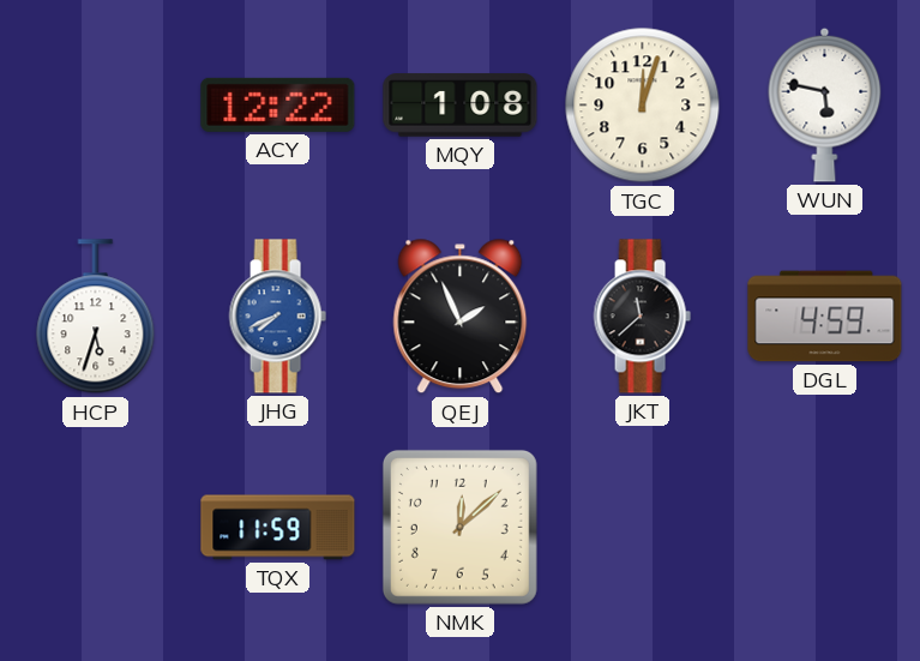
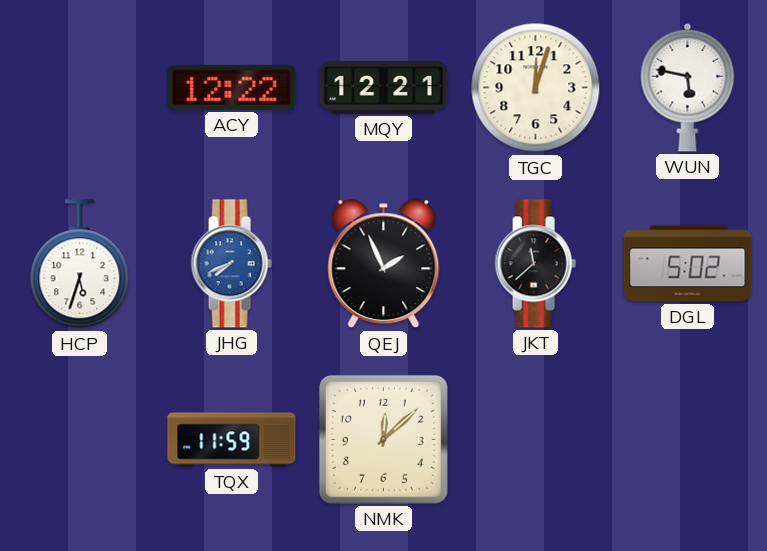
MQY: 1:08 -> 12:21
DGL: 4:59 -> 5:02
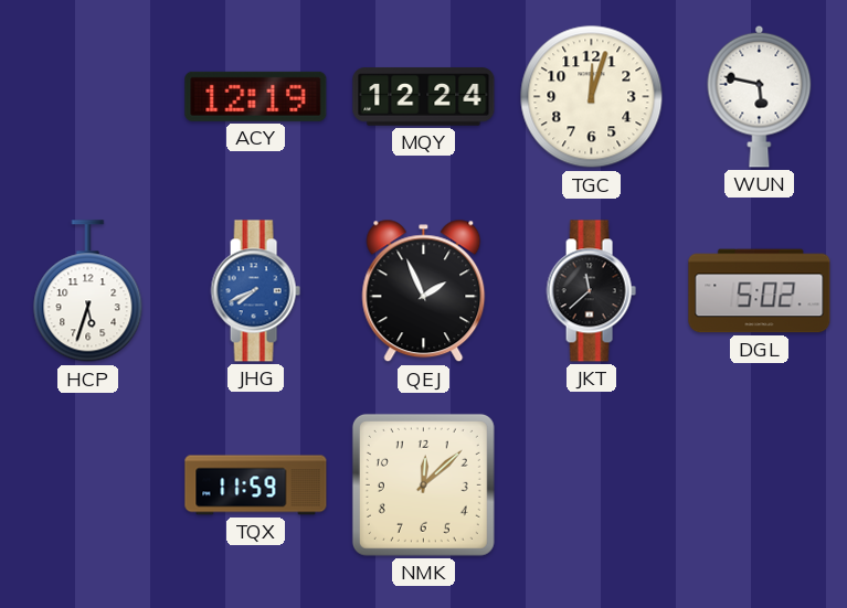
ACY: 12:22 -> 12:19
MQY: 12:21 -> 12:24
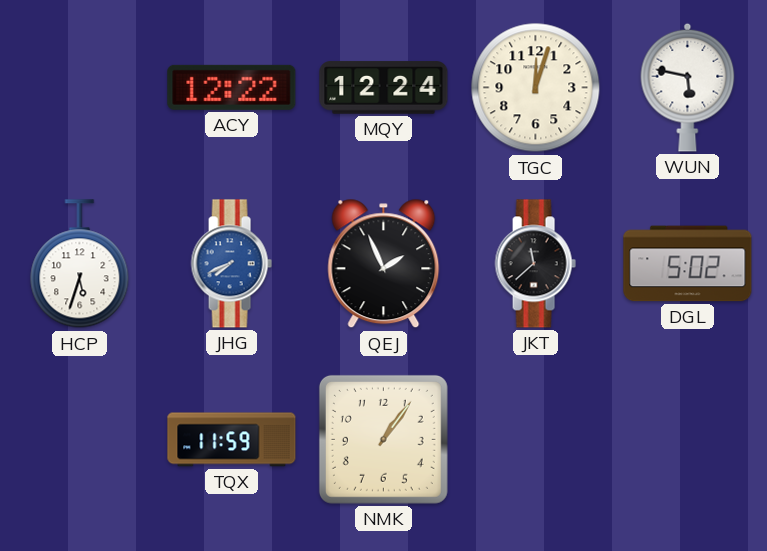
ACY: 12:19 -> 12:22
NMK: 12:08 -> 1:06
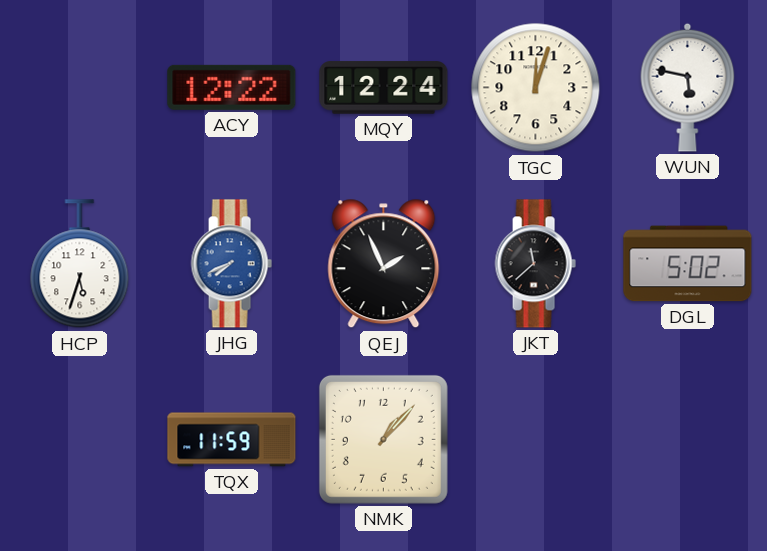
NMK: 1:06 -> 1:07
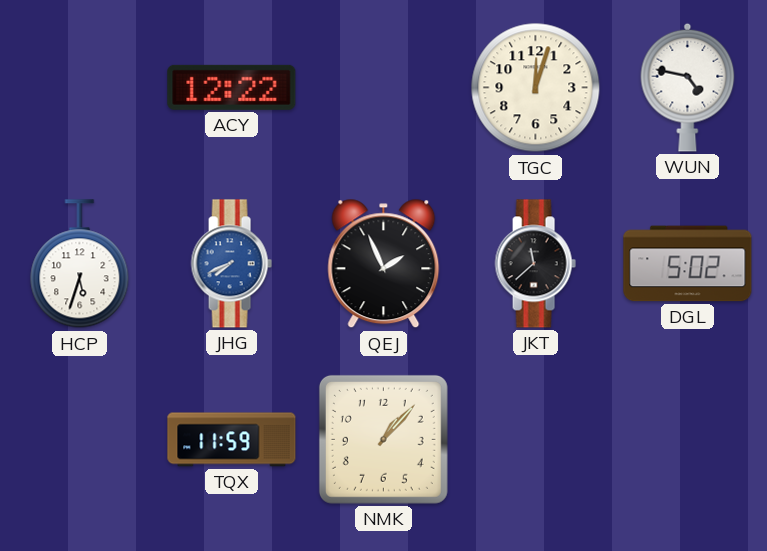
MQY: 12:24 -> none
WUN: 5:47 -> 4:47
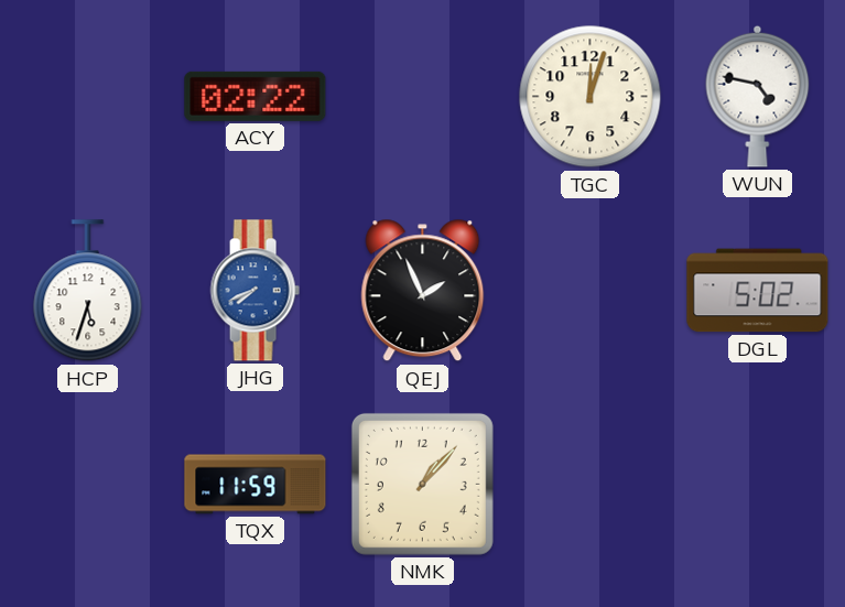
ACY: 12:22 -> 02:22
JKT: 11:38 -> none
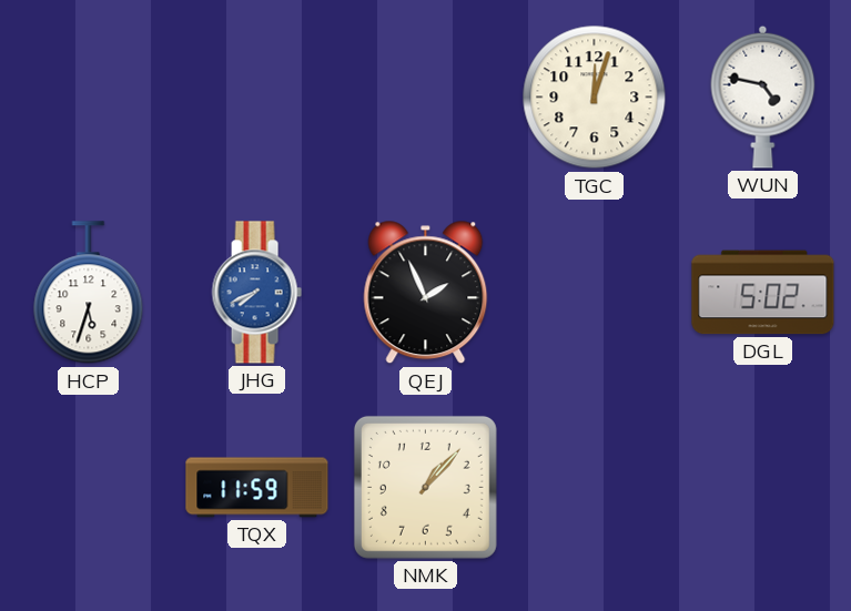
ACY: 02:22 -> none
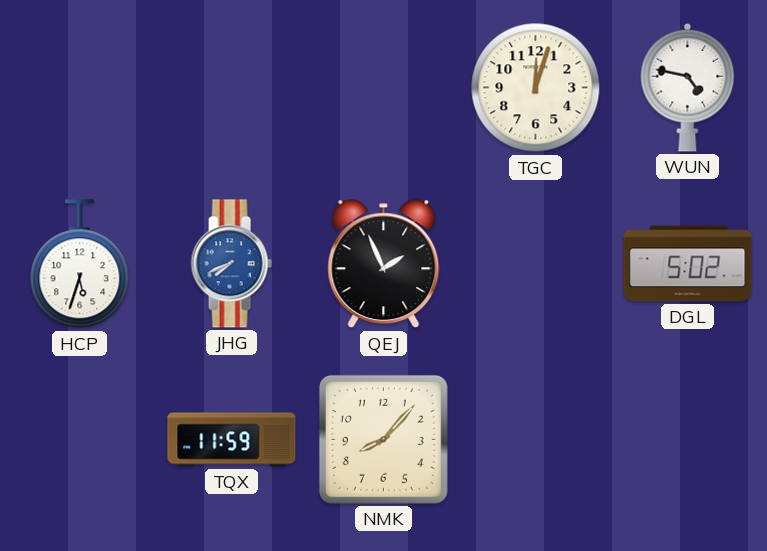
NMK: 1:07 -> 8:07
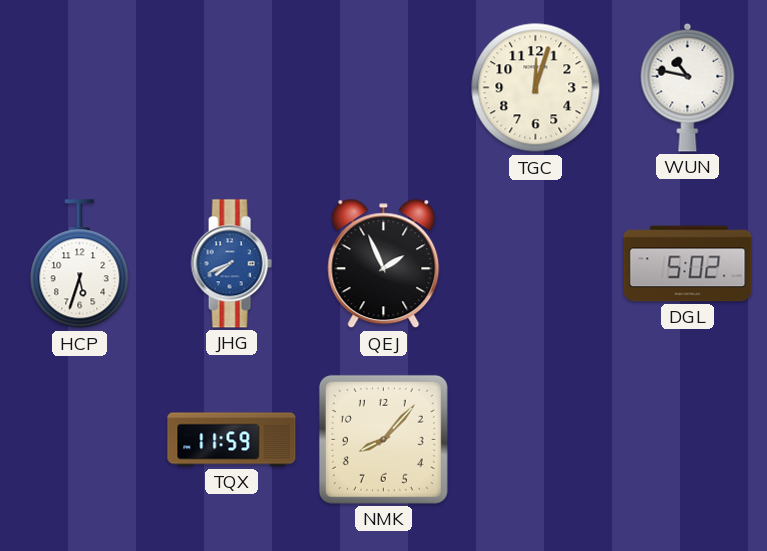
WUN: 4:47 -> 10:47
